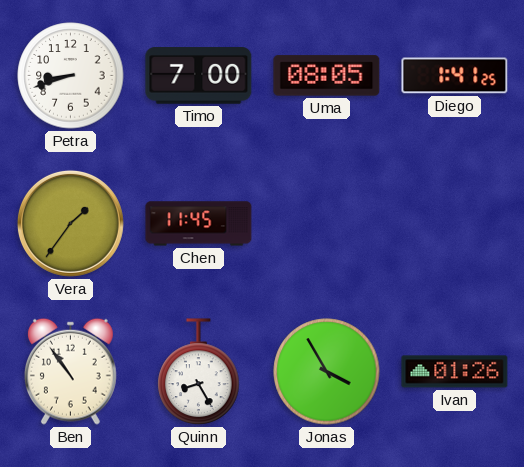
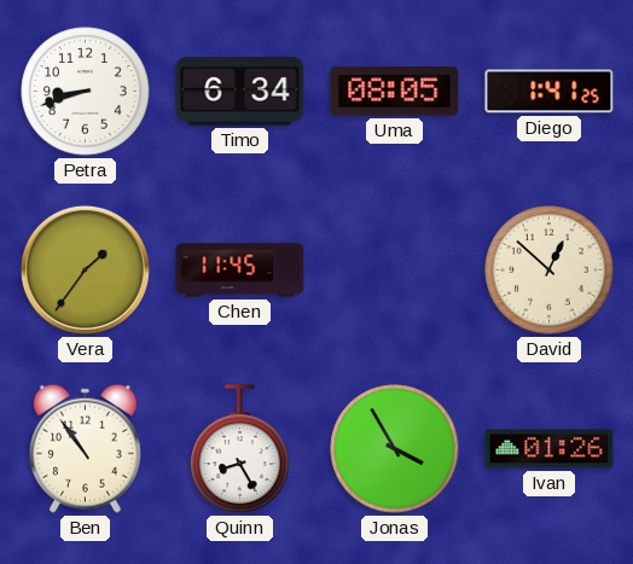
Timo: 7:00 -> 6:34
David: none -> 12:52
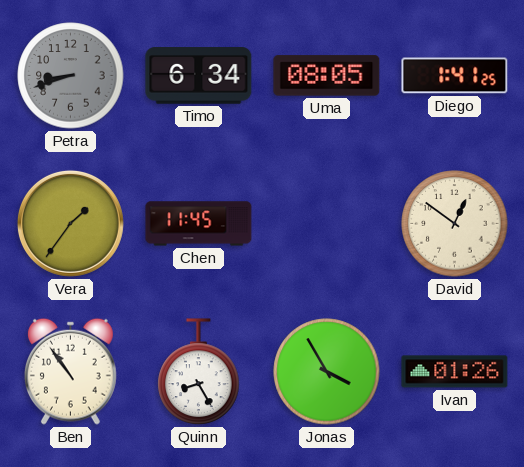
Petra dial: white -> grey
David: 12:52 -> 12:51
